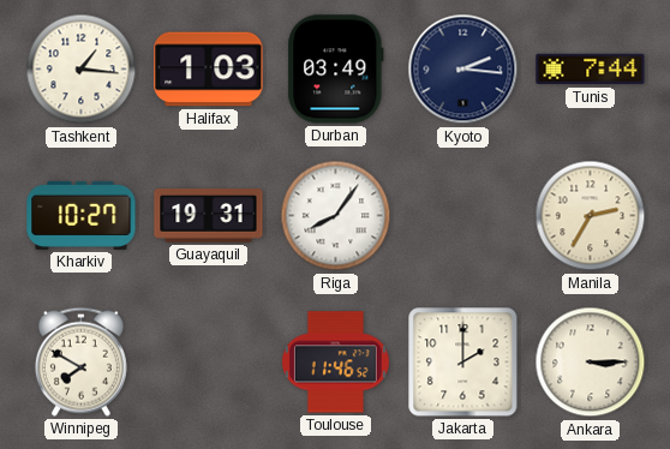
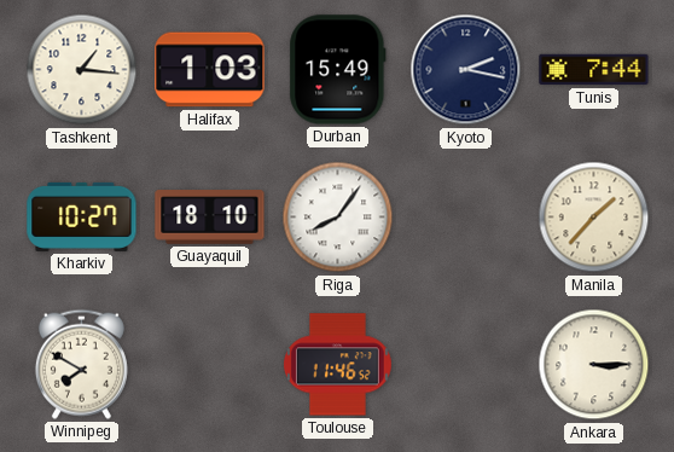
Durban: 03:49 -> 15:49
Kyoto: 2:16 -> 2:17
Guayaquil: 19:31 -> 18:10
Manila: 2:35 -> 1:37
Jakarta: 2:00 -> none
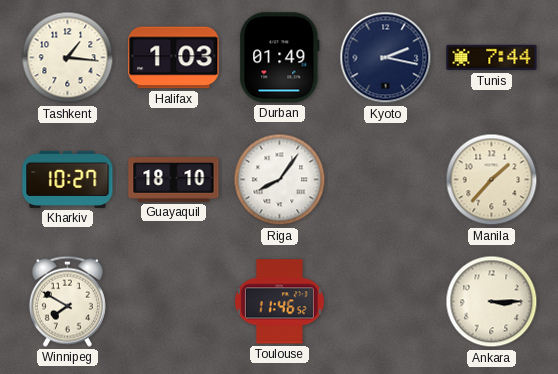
Durban: 15:49 -> 01:49
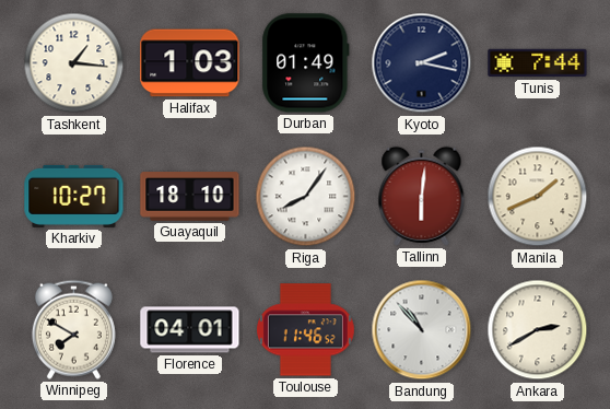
Tallinn: none -> 6:01
Manila: 1:37 -> 1:41
Florence: none -> 04:01
Bandung: none -> 10:53
Ankara: 3:15 -> 2:40
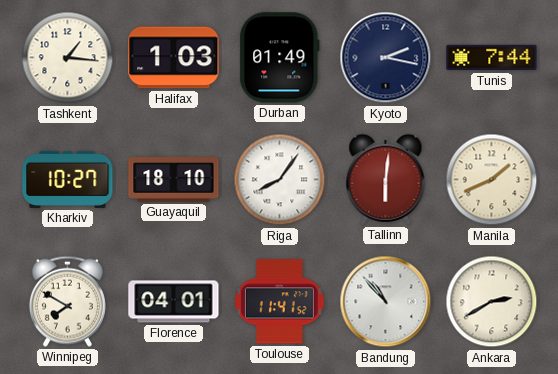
Toulouse: 11:46 -> 11:41
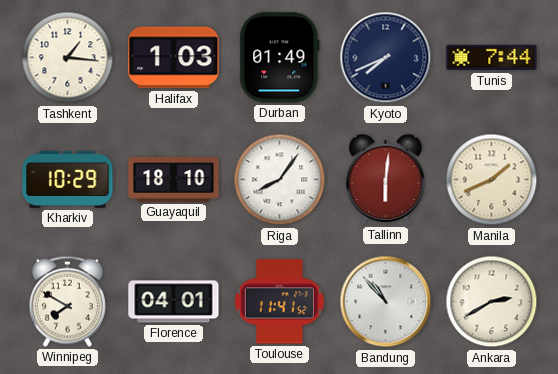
Kyoto: 2:17 -> 7:41
Kharkiv: 10:27 -> 10:29
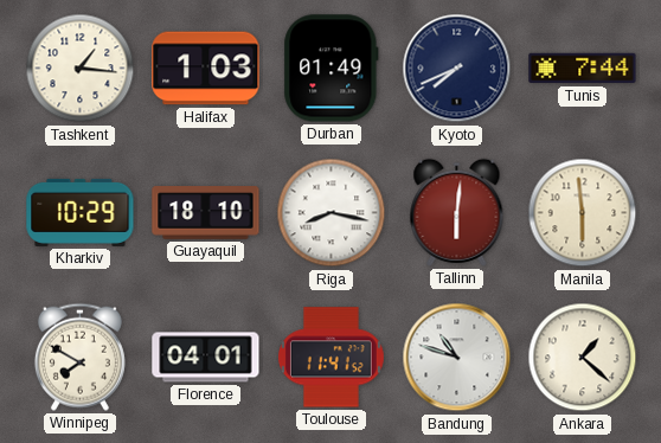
Riga: 8:06 -> 8:17
Manila: 1:41 -> 5:59
Bandung: 10:53 -> 10:48
Ankara: 2:40 -> 1:22
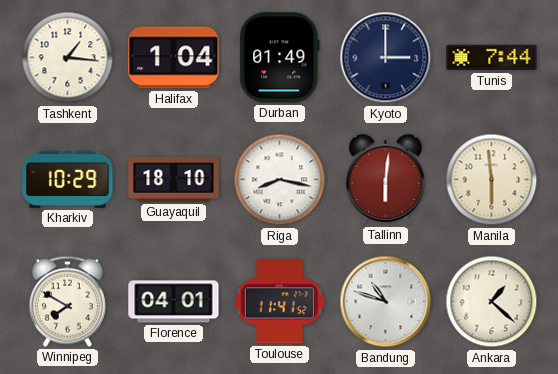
Halifax: 1:03 -> 1:04
Kyoto: 7:41 -> 3:00
